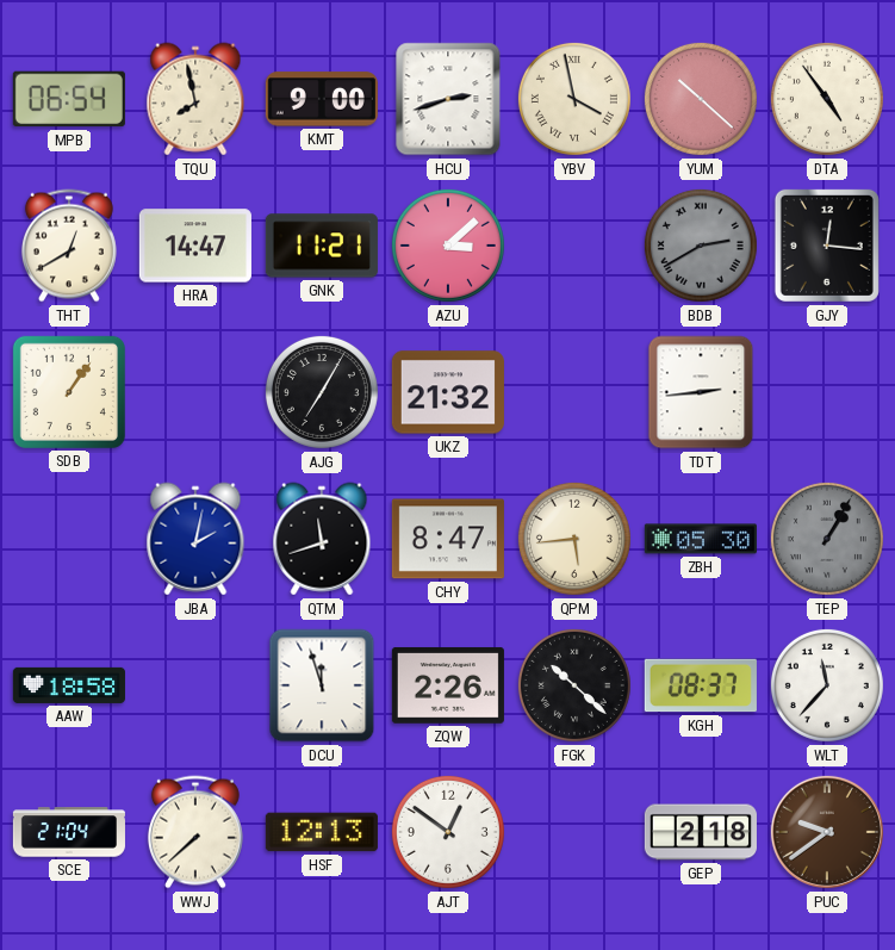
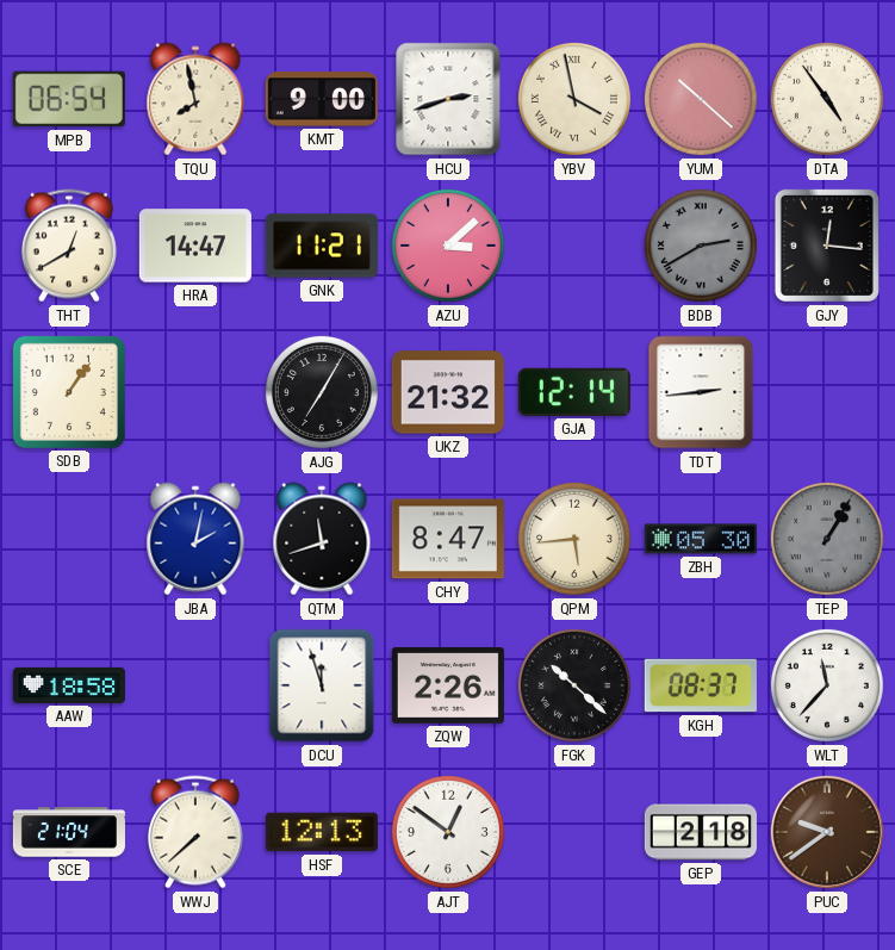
GJA: none -> 12:14
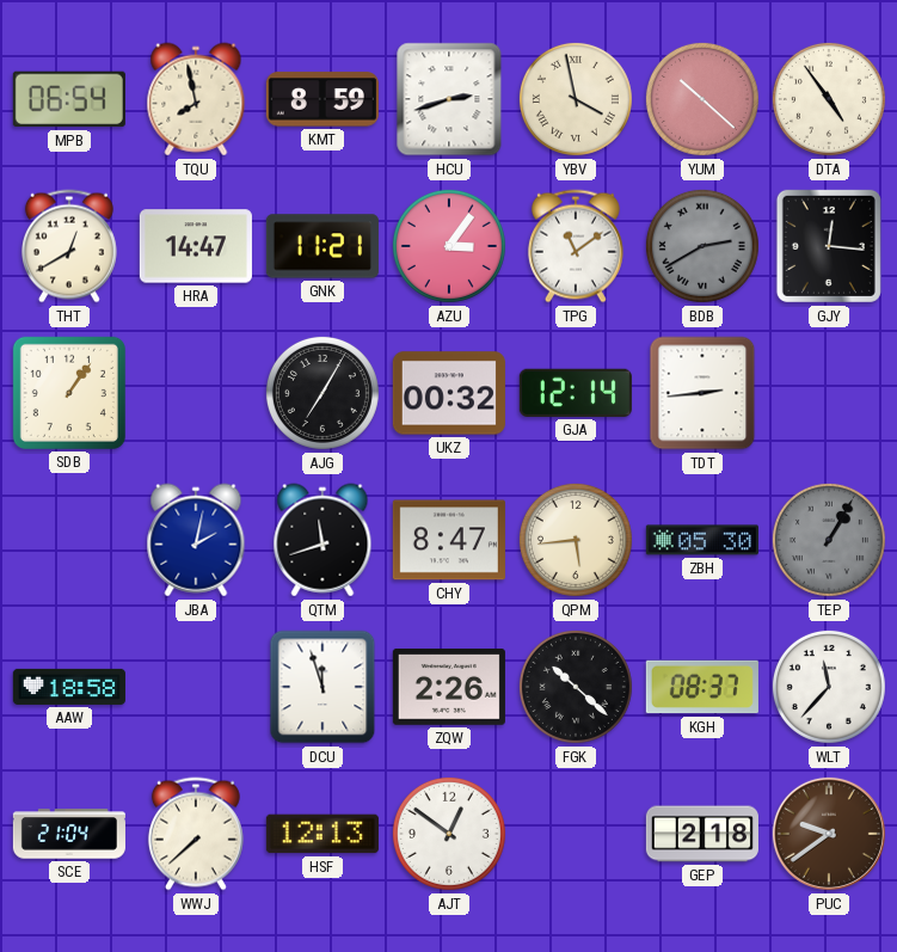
KMT: 9:00 -> 8:59
AZU: 3:08 -> 3:06
TPG: none -> 11:09
UKZ: 21:32 -> 00:32
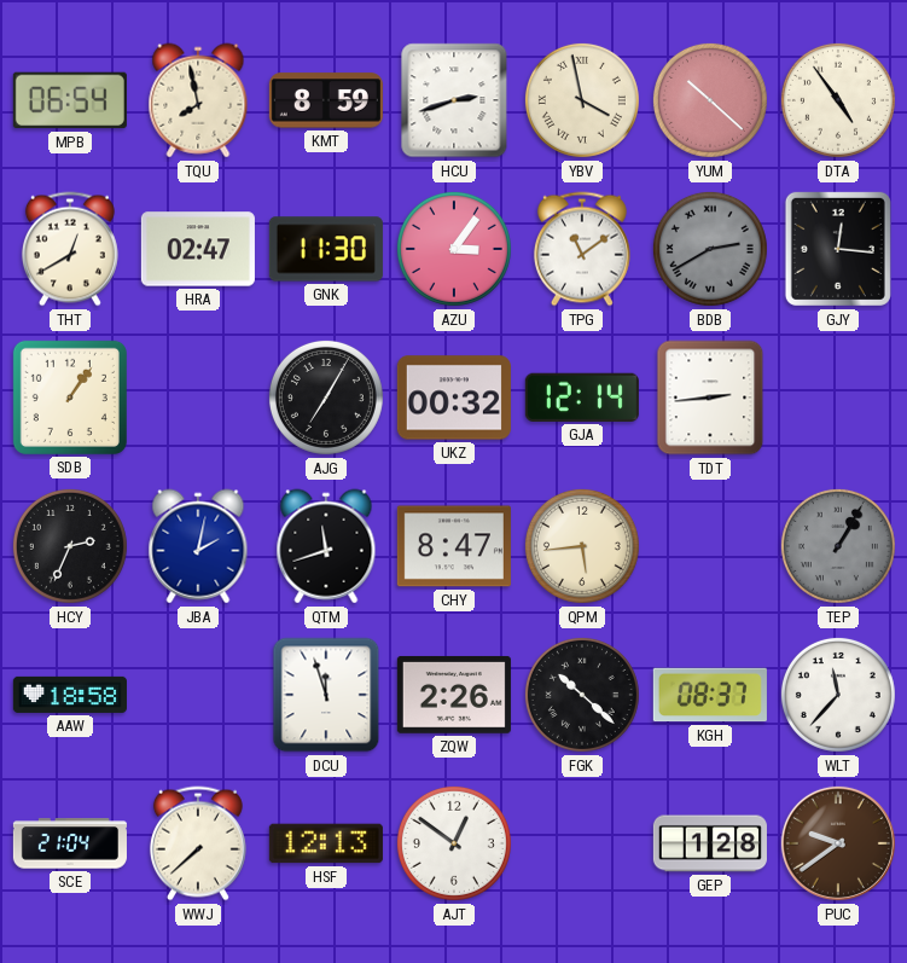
HRA: 14:47 -> 02:47
GNK: 11:21 -> 11:30
HCY: none -> 2:34
ZBH: 05:30 -> none
GEP: 2:18 -> 1:28
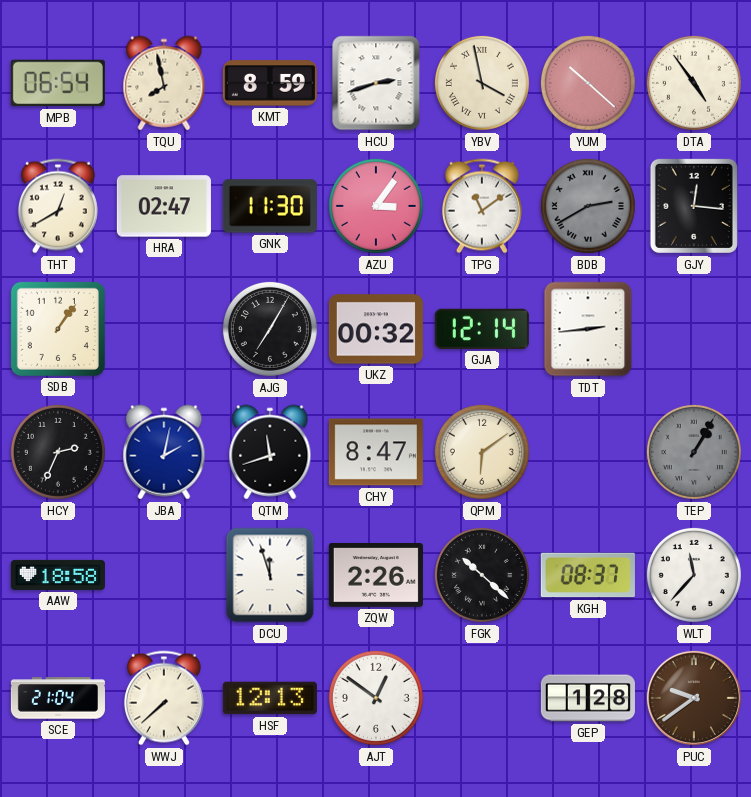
QPM: 5:44 -> 6:09
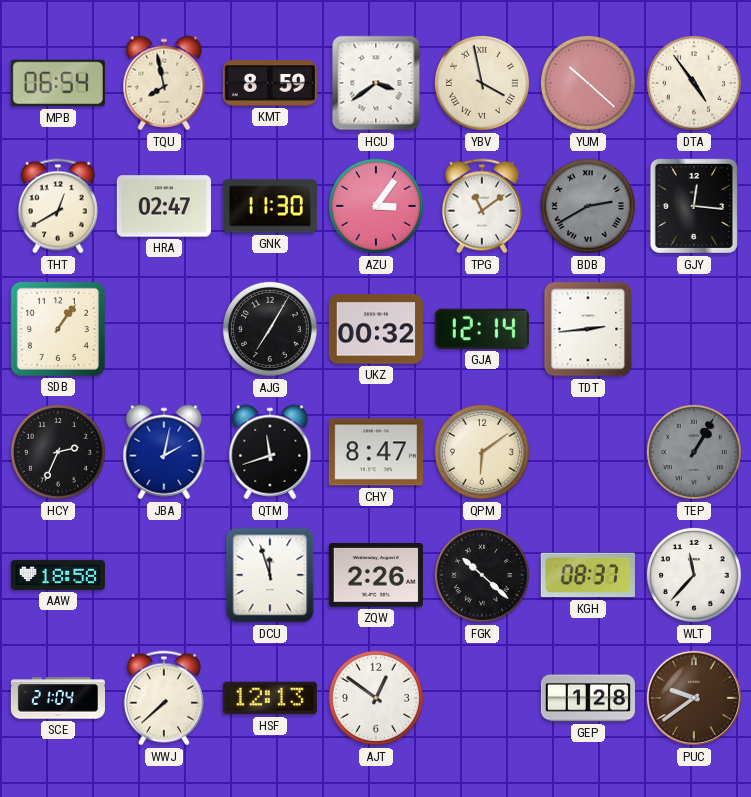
HCU: 2:42 -> 3:39
